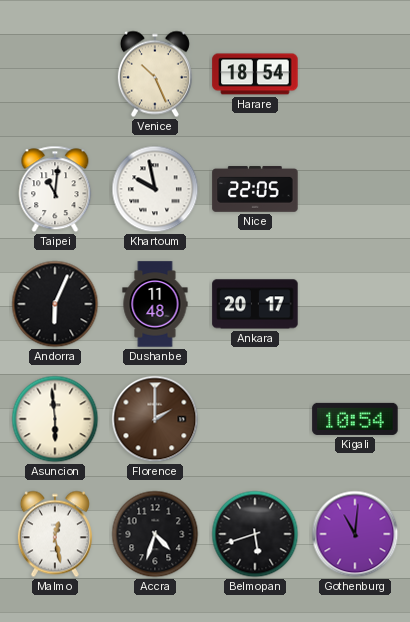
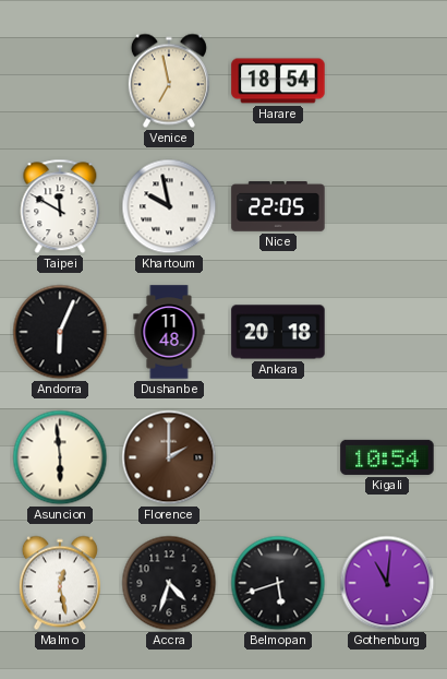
Venice: 10:26 -> 6:58
Taipei: 11:01 -> 11:50
Ankara: 20:17 -> 20:18
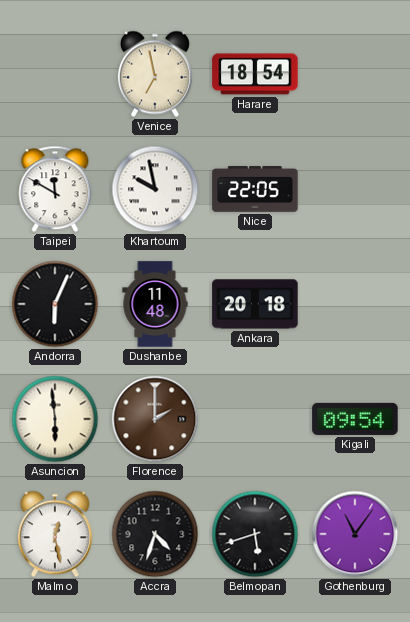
Kigali: 10:54 -> 09:54
Gothenburg: 11:01 -> 11:06
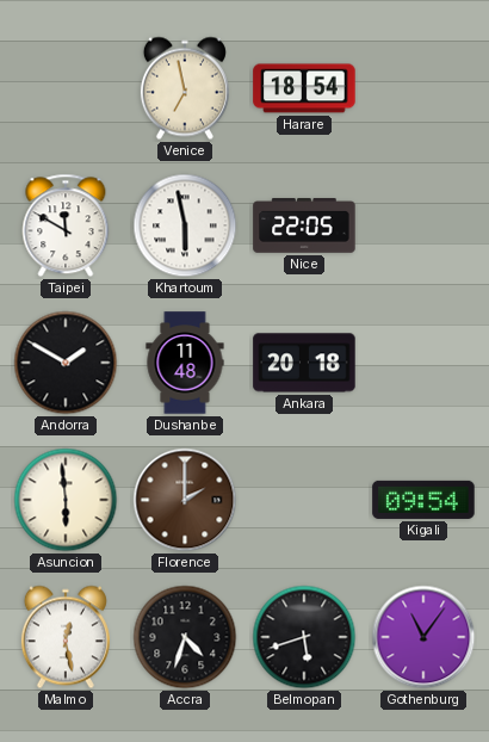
Khartoum: 9:58 -> 5:58
Andorra: 6:04 -> 1:50
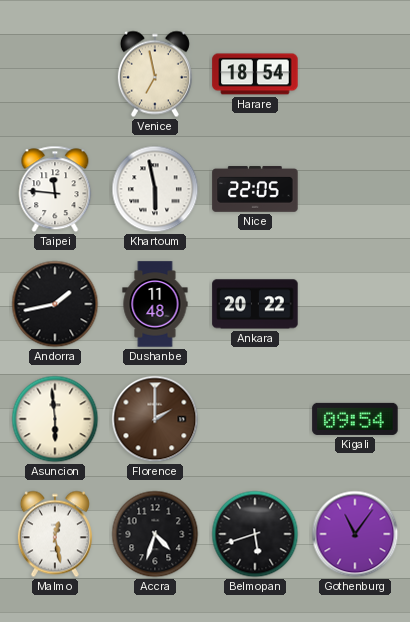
Taipei: 11:50 -> 11:46
Andorra: 1:50 -> 1:43
Ankara: 20:18 -> 20:22
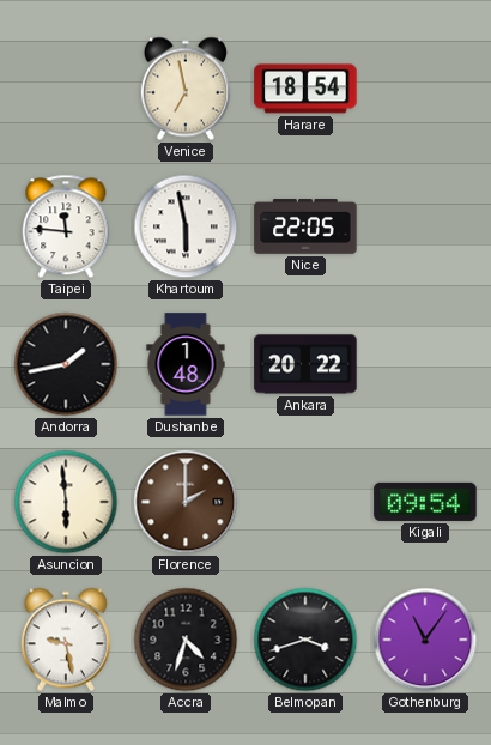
Dushanbe: 11:48 -> 1:48
Malmo: 12:28 -> 9:28
Belmopan: 5:42 -> 3:42
